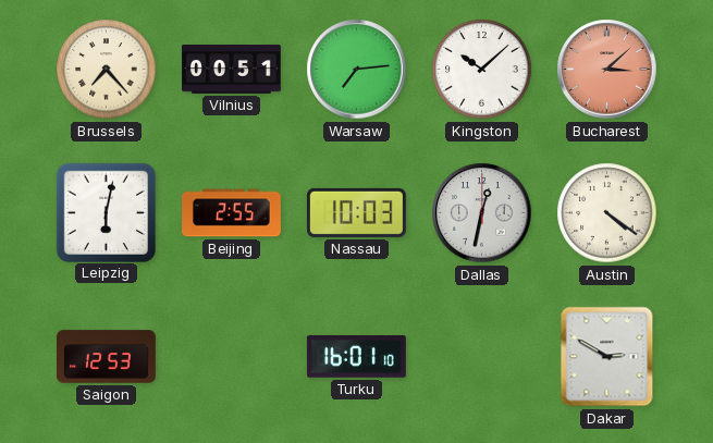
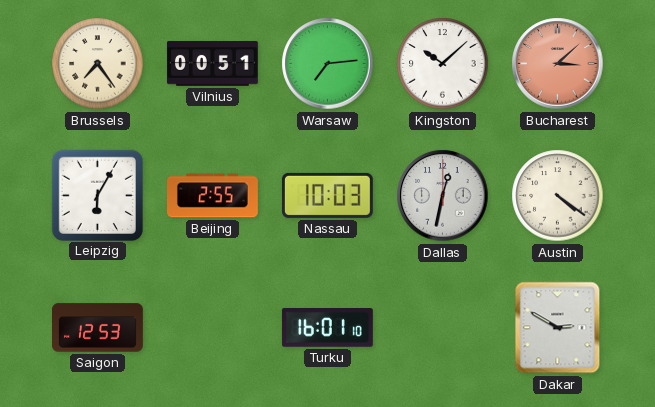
Brussels: 7:23 -> 7:24
Leipzig: 6:02 -> 6:05
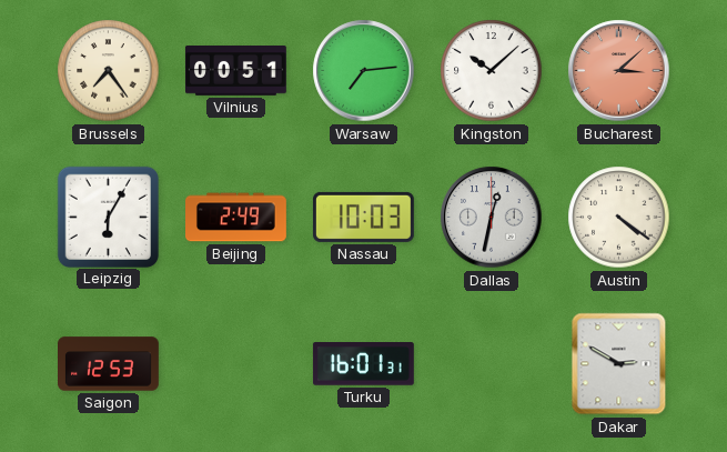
Beijing: 2:55 -> 2:49
Turku: 16:01:10 -> 16:01:31
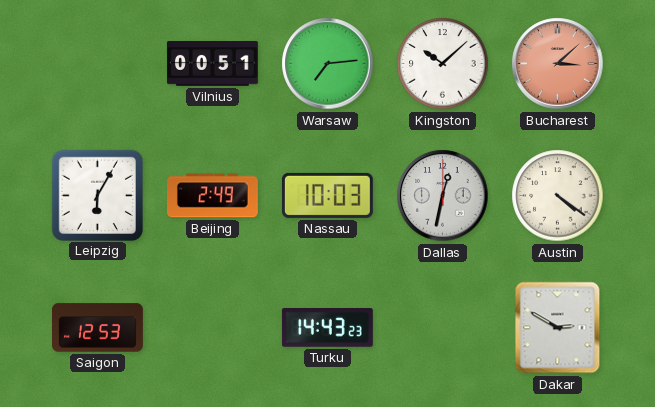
Brussels: 7:24 -> none
Turku: 16:01 -> 14:43
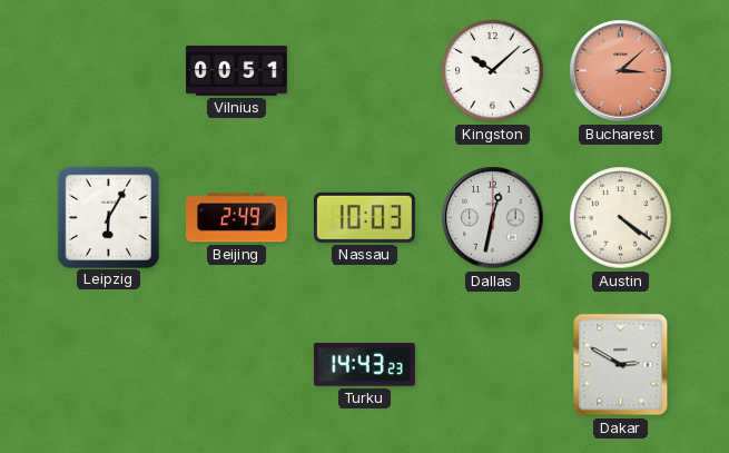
Warsaw: 7:14 -> none
Saigon: 12:53 -> none
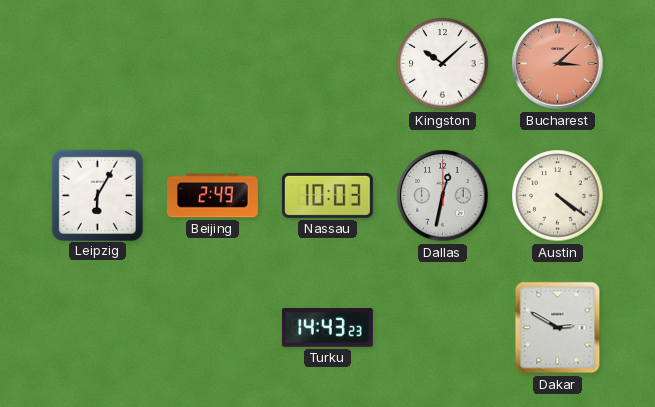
Vilnius: 00:51 -> none
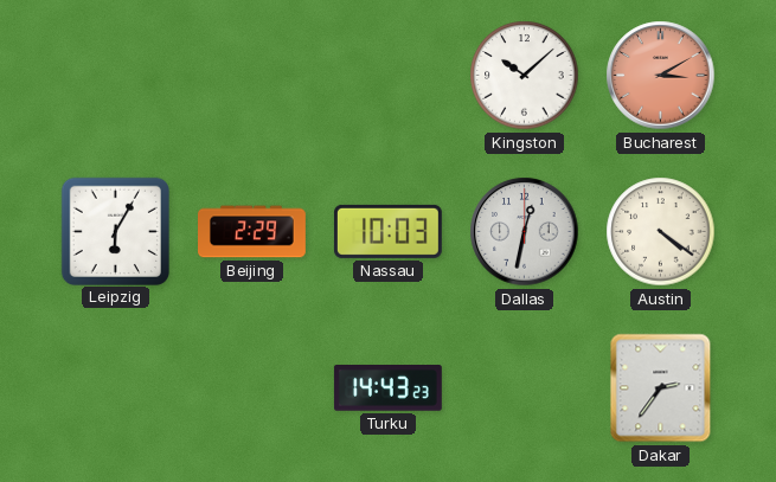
Bucharest: 3:08 -> 3:10
Beijing: 2:49 -> 2:29
Dakar: 2:50 -> 2:36
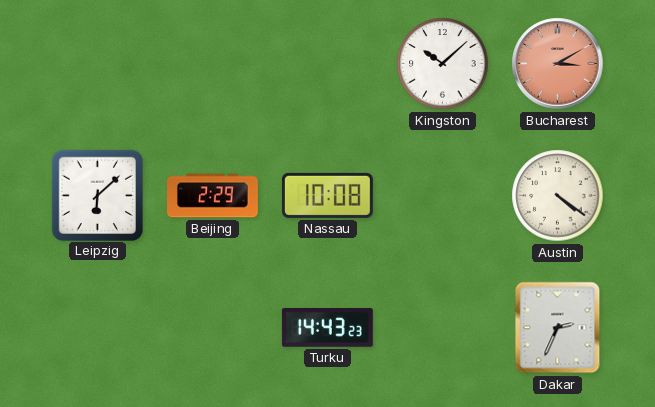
Leipzig: 6:05 -> 6:08
Nassau: 10:03 -> 10:08
Dallas: 12:32 -> none
Dakar: 2:36 -> 2:34
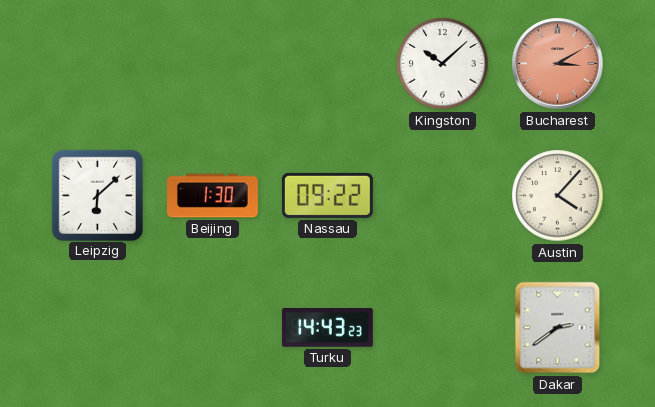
Beijing: 2:29 -> 1:30
Nassau: 10:08 -> 09:22
Austin: 4:21 -> 4:07
Dakar: 2:34 -> 2:39
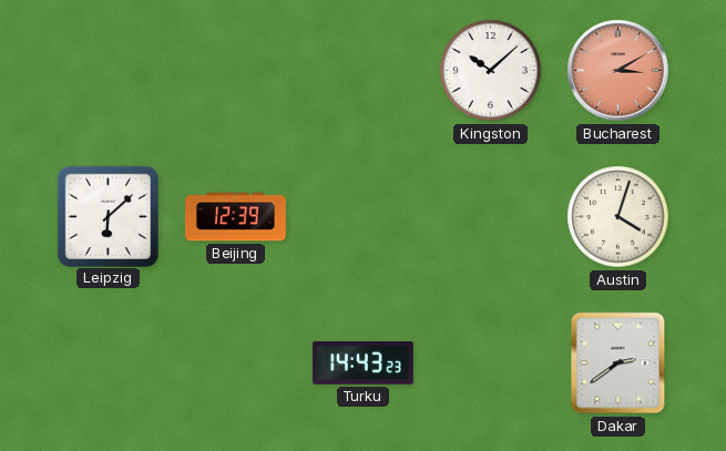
Beijing: 1:30 -> 12:39
Nassau: 09:22 -> none
Austin: 4:07 -> 4:03
